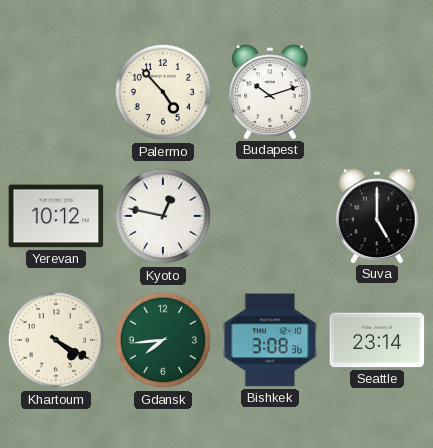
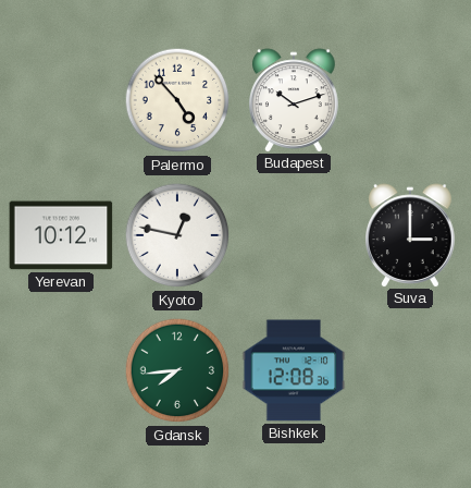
Suva: 5:00 -> 3:00
Khartoum: 4:20 -> none
Bishkek: 3:08 -> 12:08
Seattle: 23:14 -> none
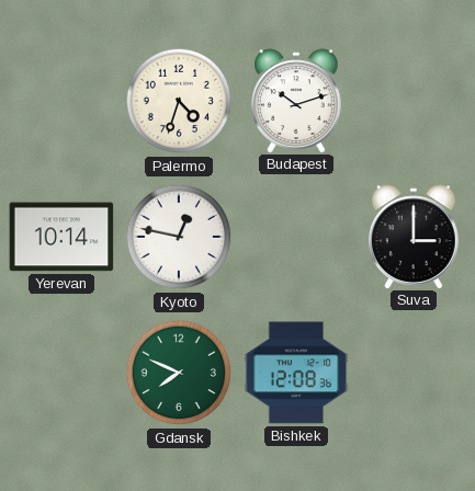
Palermo: 4:53 -> 4:33
Yerevan: 10:12 -> 10:14
Gdansk: 7:44 -> 7:49
